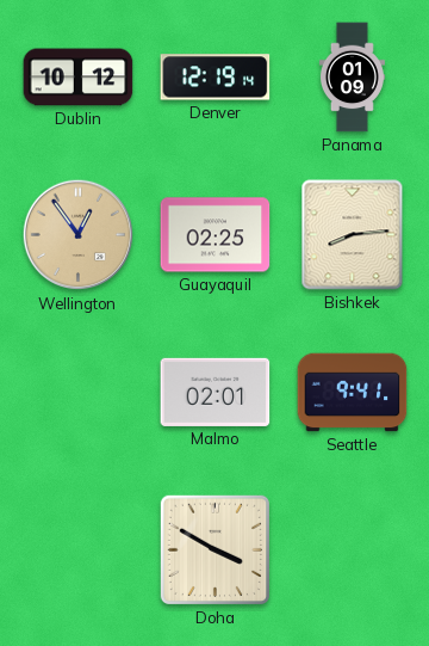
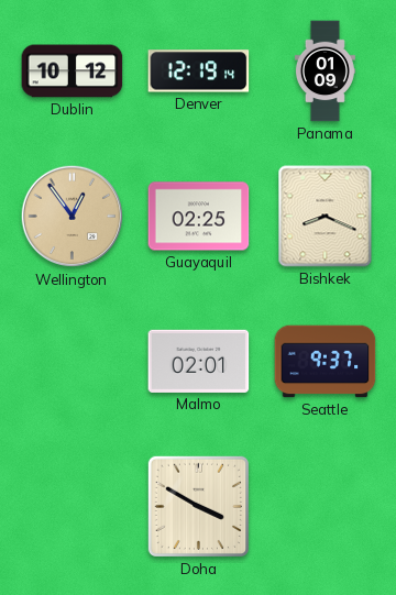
Bishkek: 8:14 -> 8:19
Seattle: 9:41 -> 9:37
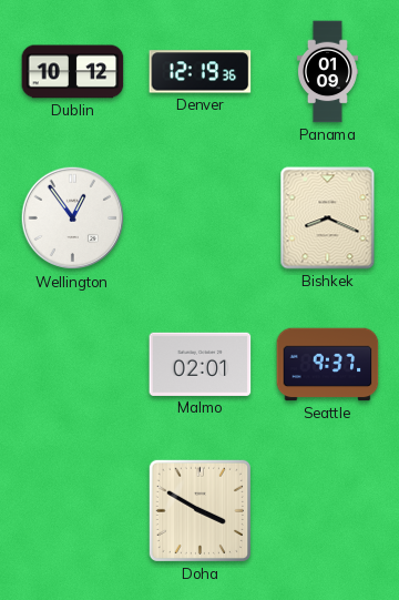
Denver: 12:19:14 -> 12:19:36
Wellington dial: champagne -> white
Guayaquil: 02:25 -> none
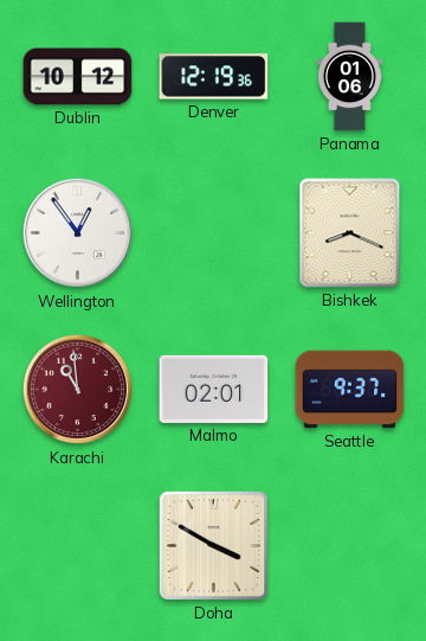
Panama: 01:09 -> 01:06
Karachi: none -> 10:59
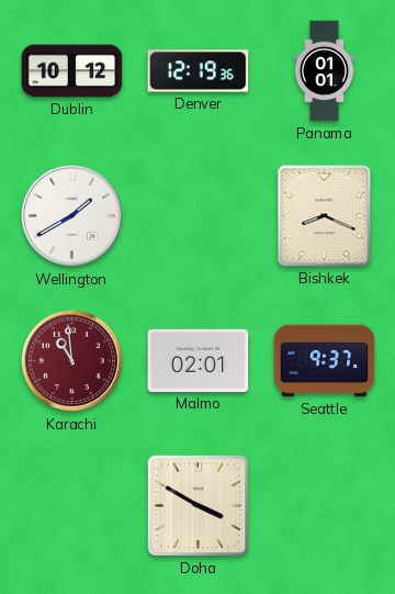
Panama: 01:06 -> 01:01
Wellington: 12:54 -> 1:40
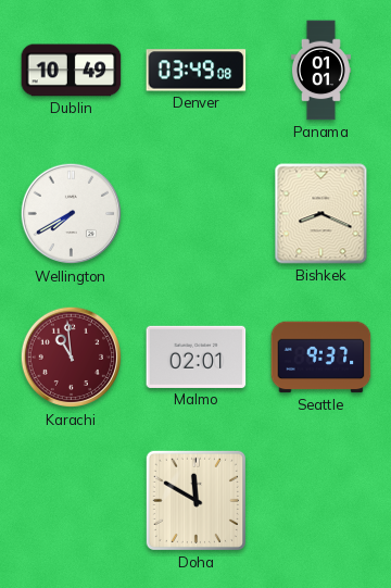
Dublin: 10:12 -> 10:49
Denver: 12:19 -> 03:49
Wellington: 1:40 -> 7:40
Doha: 3:50 -> 11:50
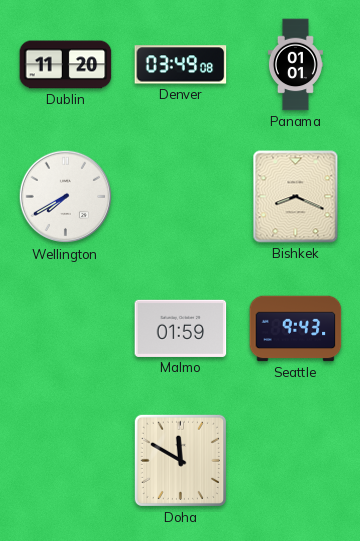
Dublin: 10:49 -> 11:20
Karachi: 10:59 -> none
Malmo: 02:01 -> 01:59
Seattle: 9:37 -> 9:43
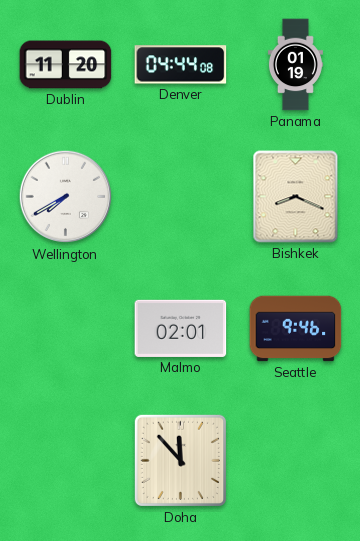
Denver: 03:49 -> 04:44
Panama: 01:01 -> 01:19
Malmo: 01:59 -> 02:01
Seattle: 9:43 -> 9:46
Doha: 11:50 -> 11:53
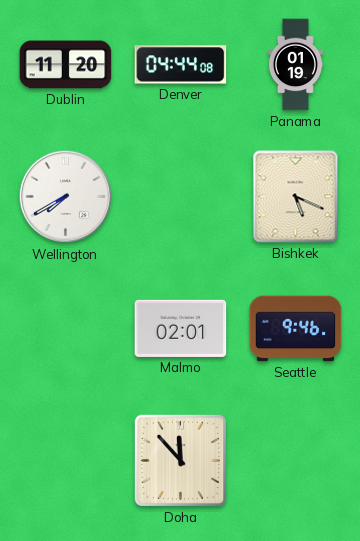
Bishkek: 8:19 -> 5:19
